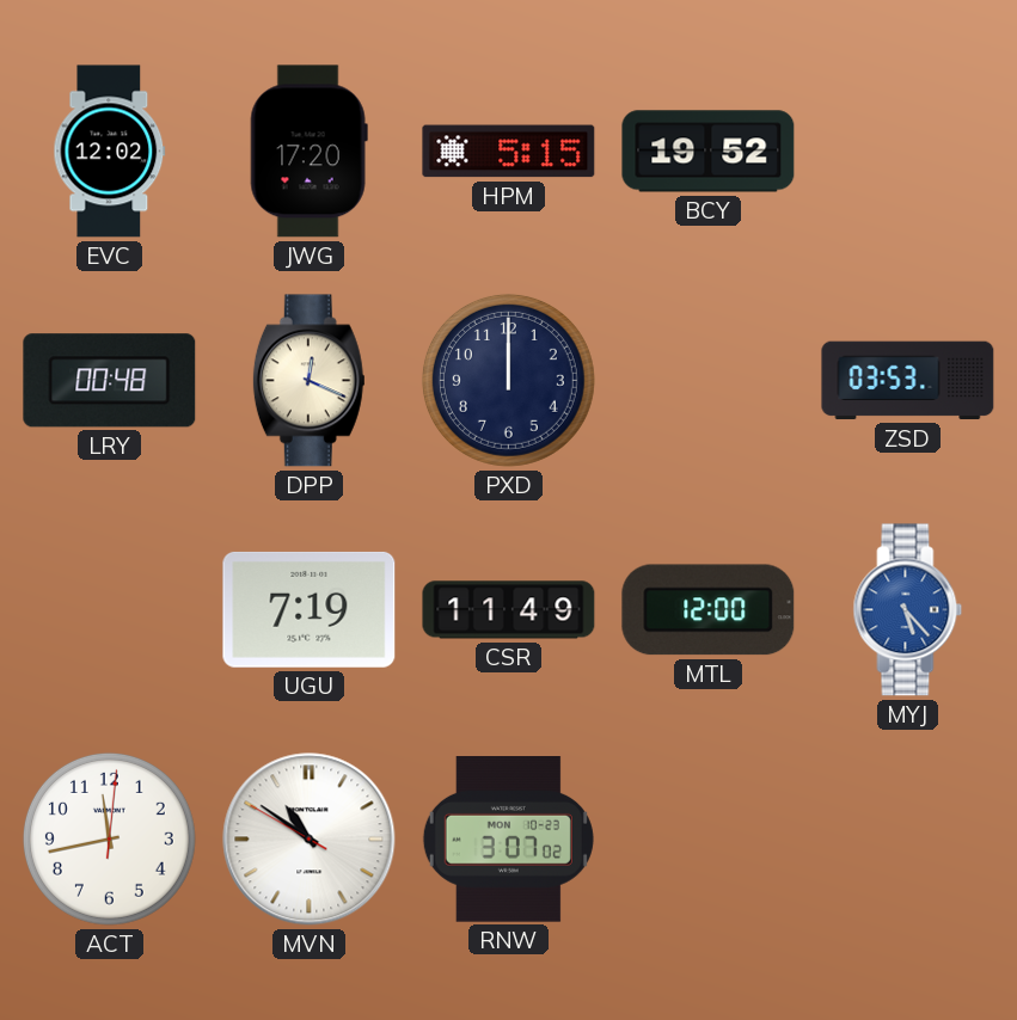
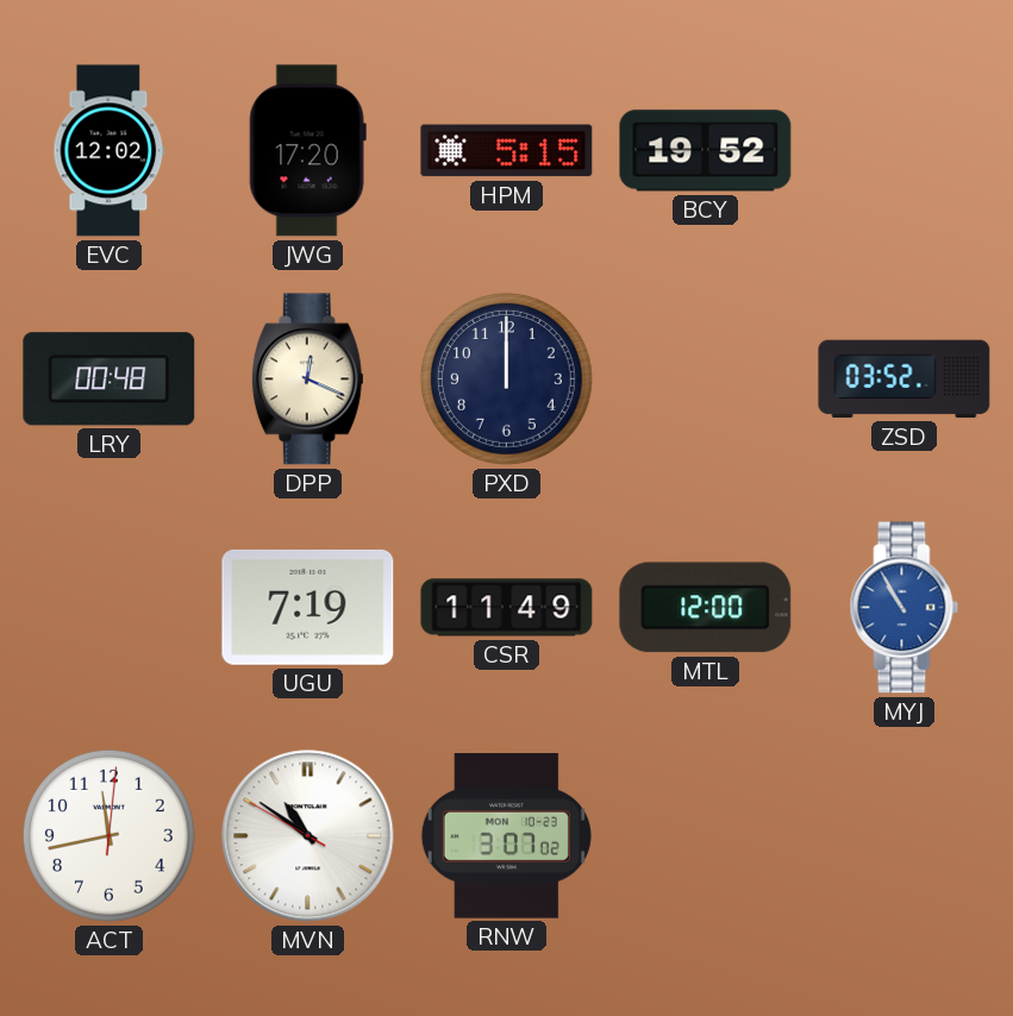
ZSD: 03:53 -> 03:52
MYJ: 5:23 -> 10:55
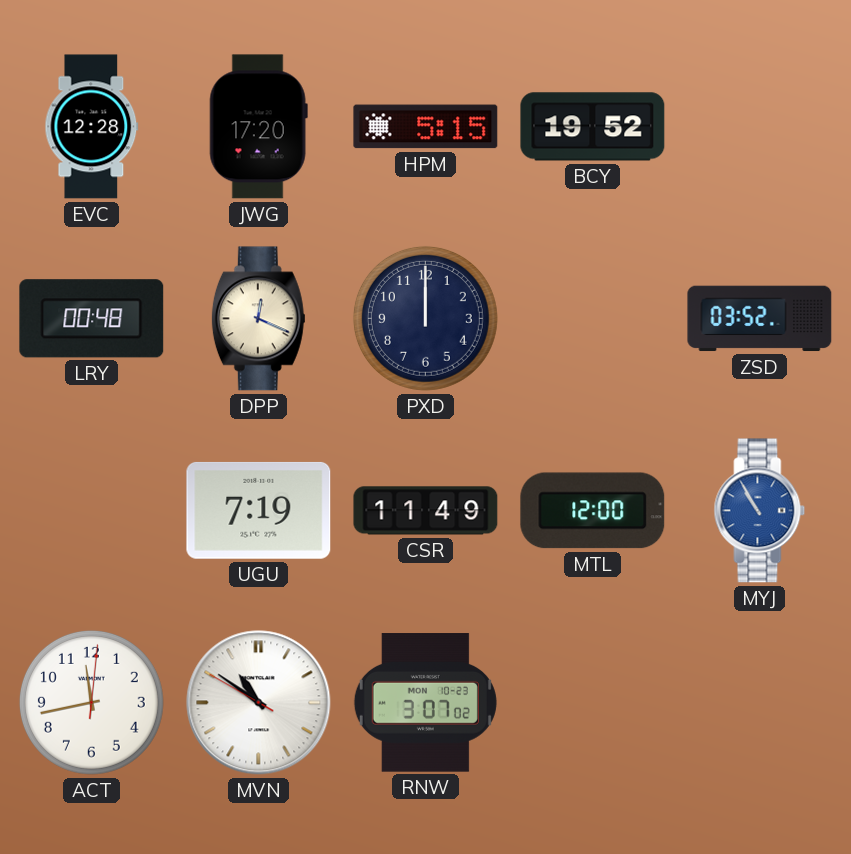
EVC: 12:02 -> 12:28
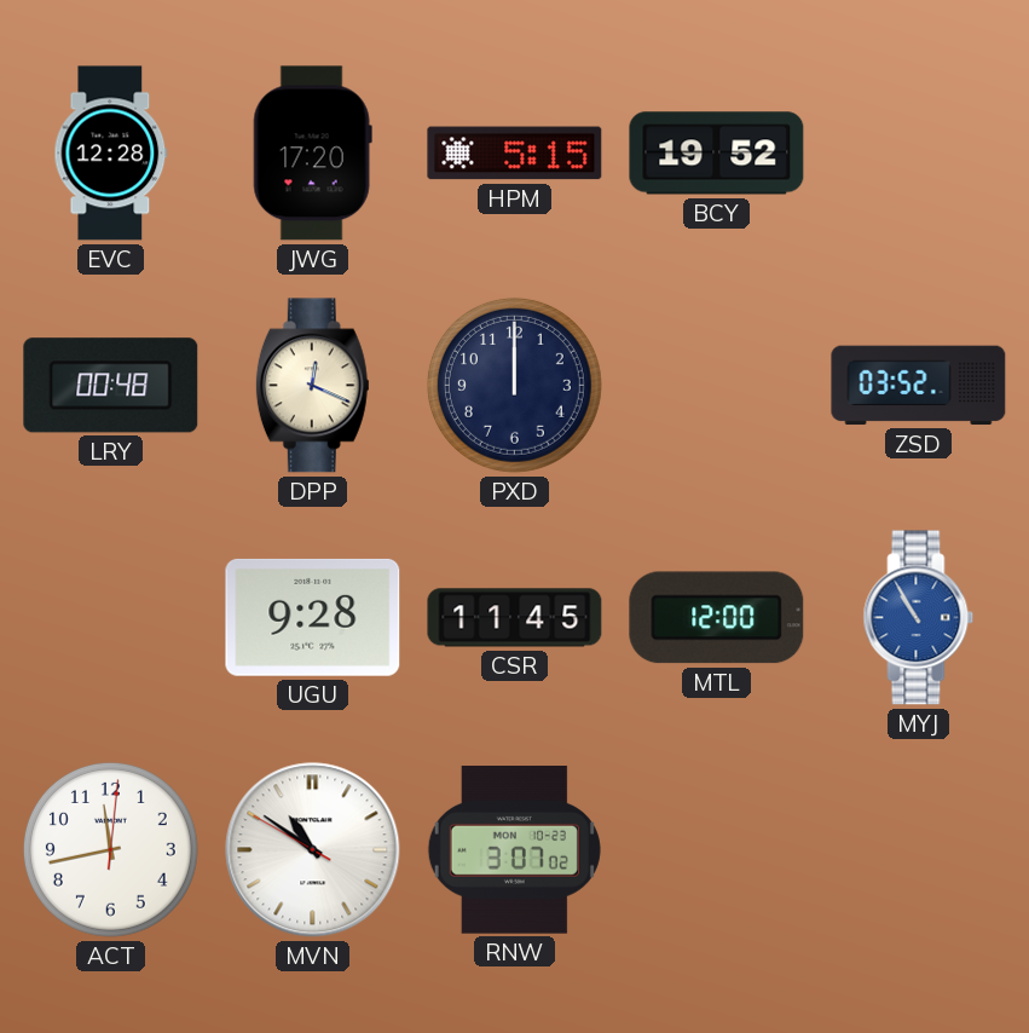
UGU: 7:19 -> 9:28
CSR: 11:49 -> 11:45
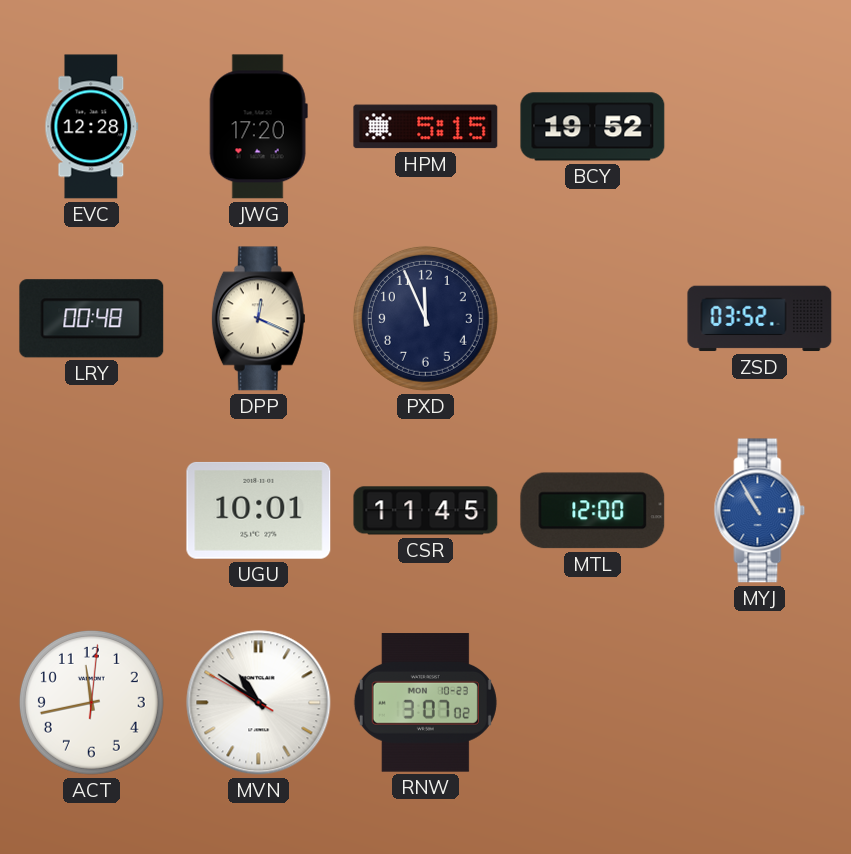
PXD: 12:00 -> 11:56
UGU: 9:28 -> 10:01
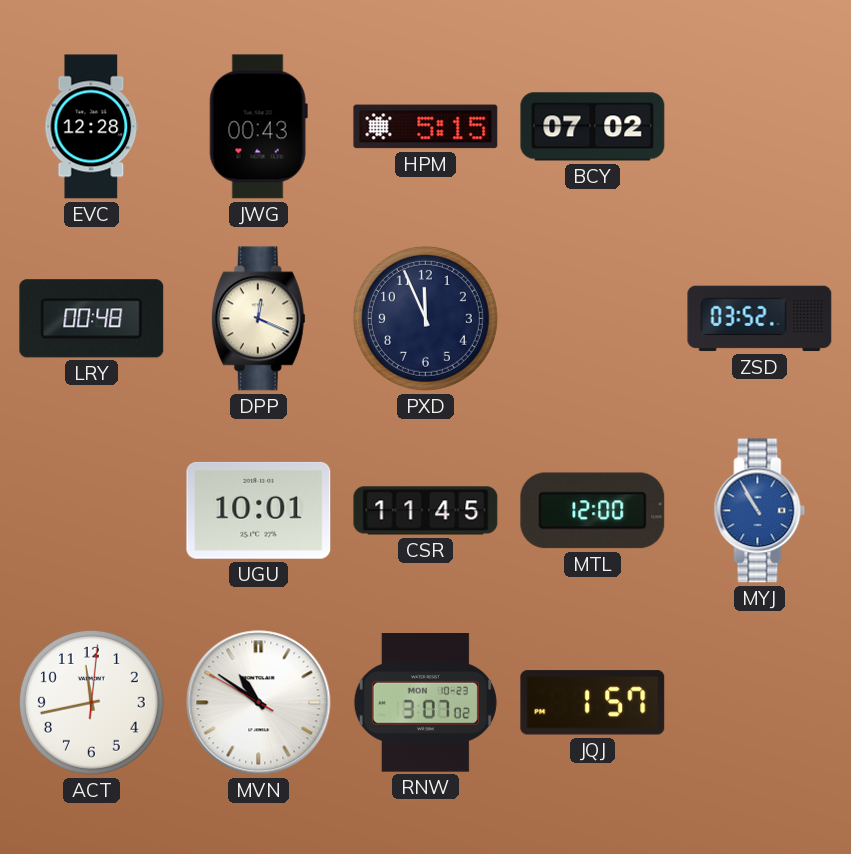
JWG: 17:20 -> 00:43
BCY: 19:52 -> 07:02
JQJ: none -> 1:57
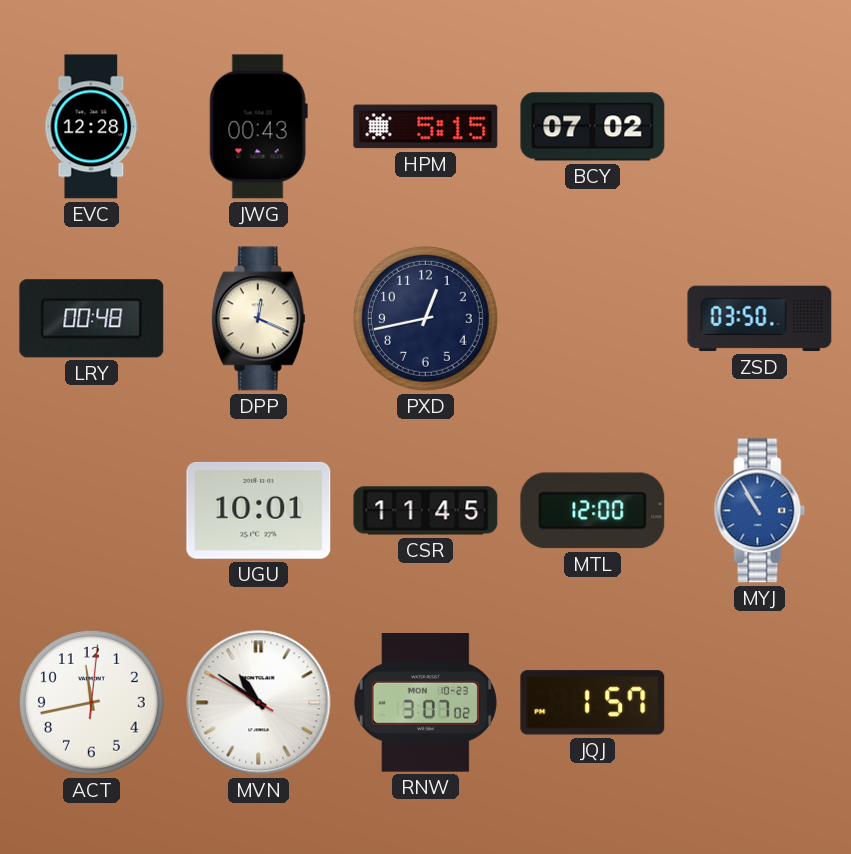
PXD: 11:56 -> 12:43
ZSD: 03:52 -> 03:50
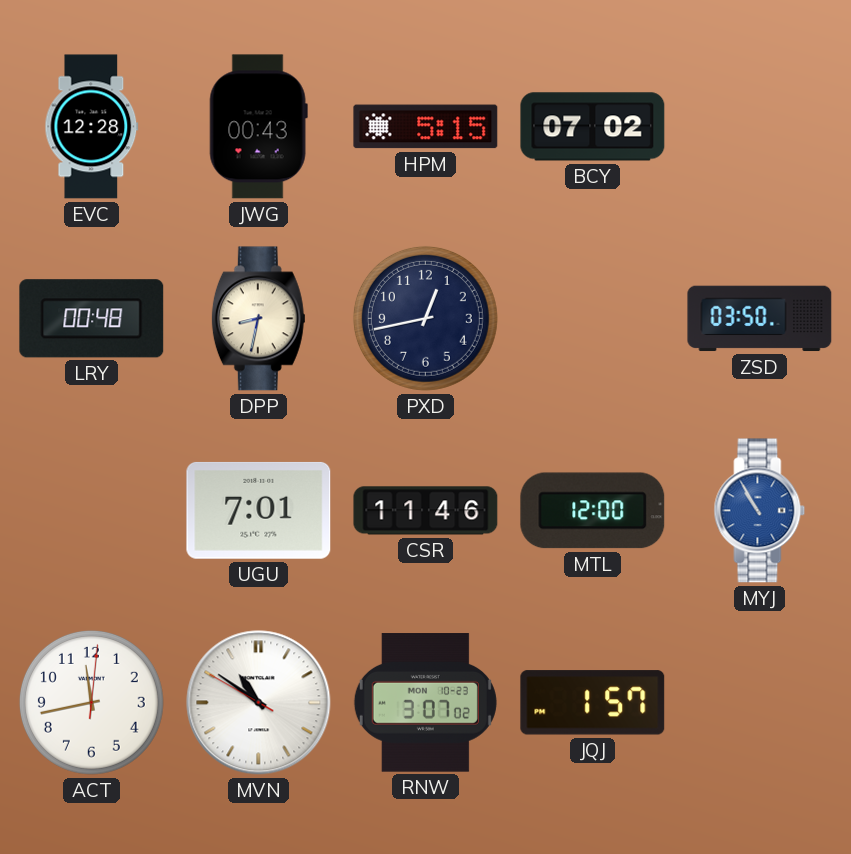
DPP: 12:19 -> 8:32
UGU: 10:01 -> 7:01
CSR: 11:45 -> 11:46
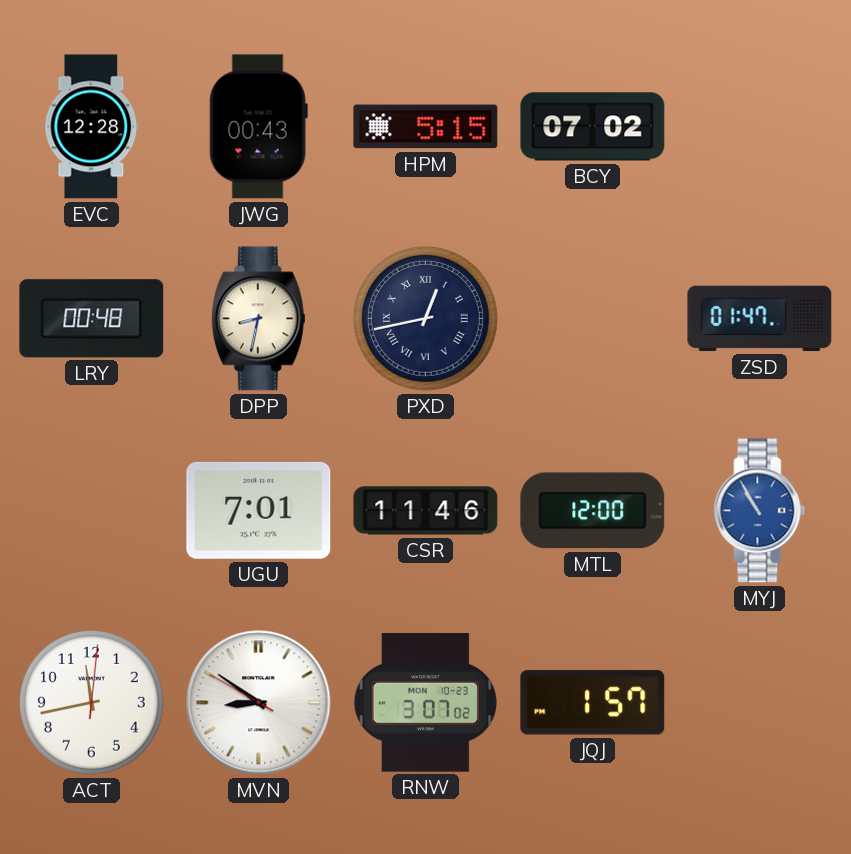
PXD numerals: Arabic -> Roman
ZSD: 03:50 -> 01:47
MVN: 10:50 -> 8:50
